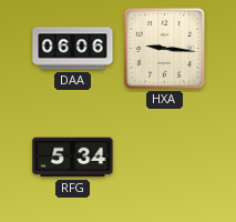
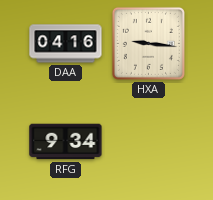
DAA: 06:06 -> 04:16
RFG: 5:34 -> 9:34
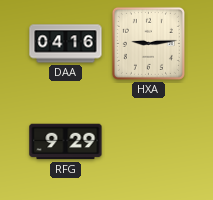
HXA: 9:16 -> 9:14
RFG: 9:34 -> 9:29
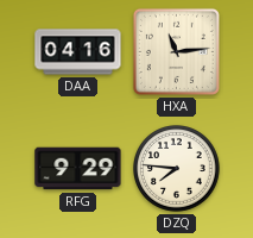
HXA: 9:14 -> 11:14
DZQ: none -> 7:46
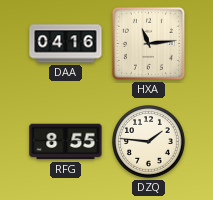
RFG: 9:29 -> 8:55
DZQ: 7:46 -> 1:46
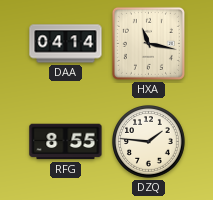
DAA: 04:16 -> 04:14
HXA: 11:14 -> 11:17
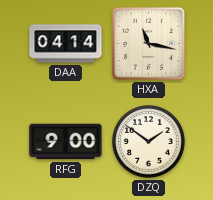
RFG: 8:55 -> 9:00
DZQ: 1:46 -> 1:51
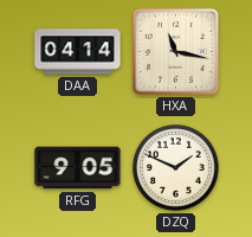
RFG: 9:00 -> 9:05
DZQ: 1:51 -> 1:49
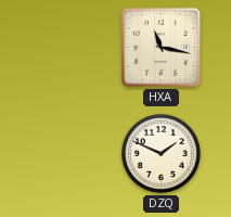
DAA: 04:14 -> none
RFG: 9:05 -> none
